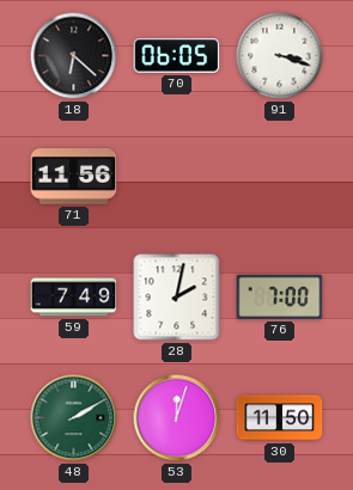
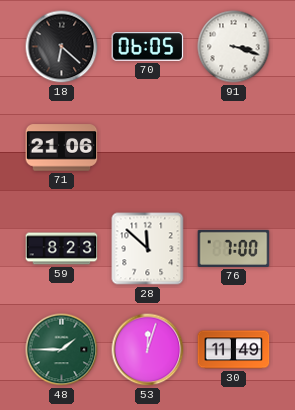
71: 11:56 -> 21:06
59: 7:49 -> 8:23
28: 2:02 -> 11:52
48: 2:10 -> 1:45
30: 11:50 -> 11:49
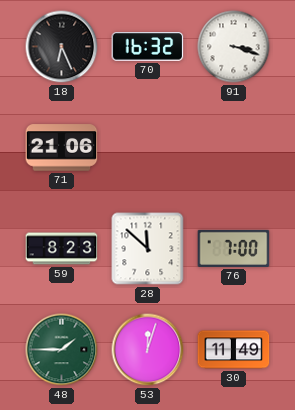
18: 6:22 -> 6:26
70: 06:05 -> 16:32
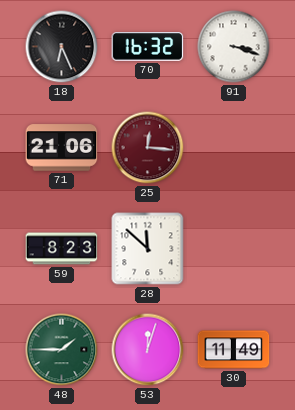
25: none -> 12:16
76: 7:00 -> none
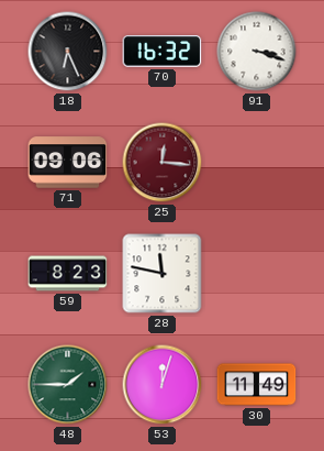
71: 21:06 -> 09:06
28: 11:52 -> 11:47
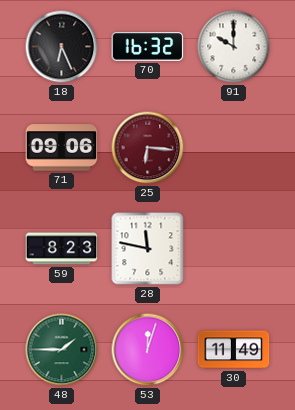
91: 3:18 -> 10:00
25: 12:16 -> 6:16
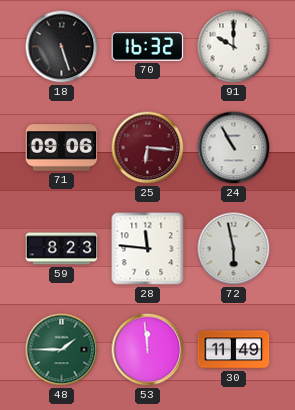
18: 6:26 -> 5:27
24: none -> 10:55
28: 11:47 -> 11:46
72: none -> 5:58
53: 12:03 -> 11:59
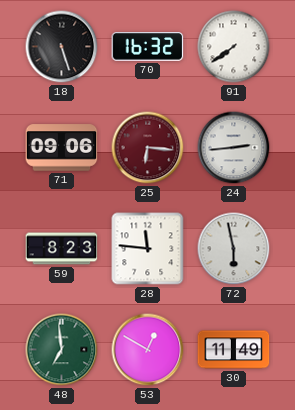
91: 10:00 -> 7:39
24: 10:55 -> 2:44
48: 1:45 -> 6:59
53: 11:59 -> 12:50
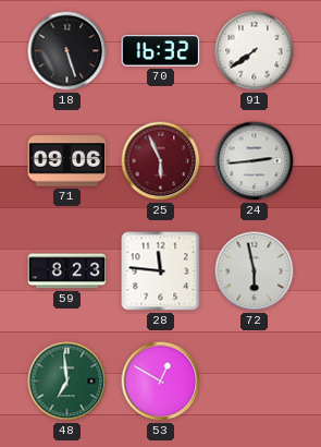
25: 6:16 -> 5:56
30: 11:49 -> none
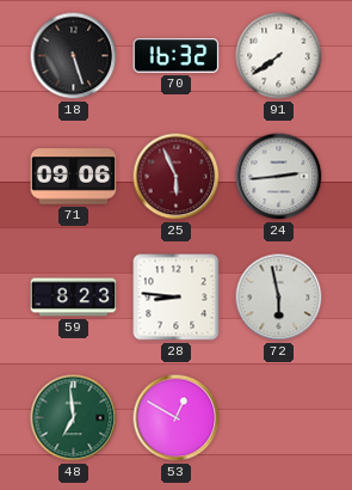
28: 11:46 -> 8:46
